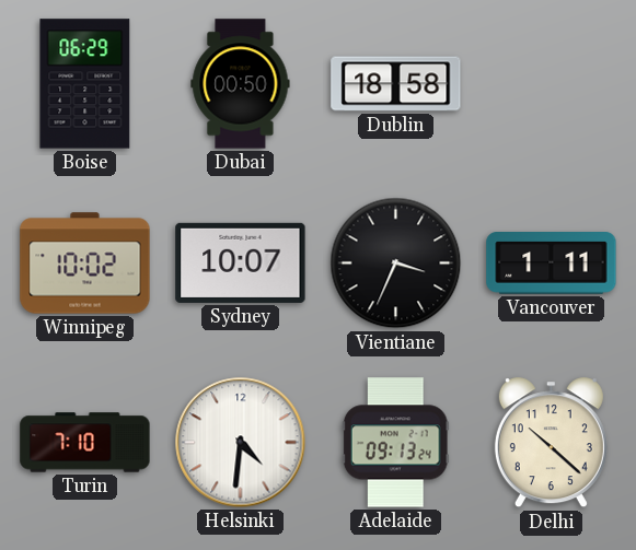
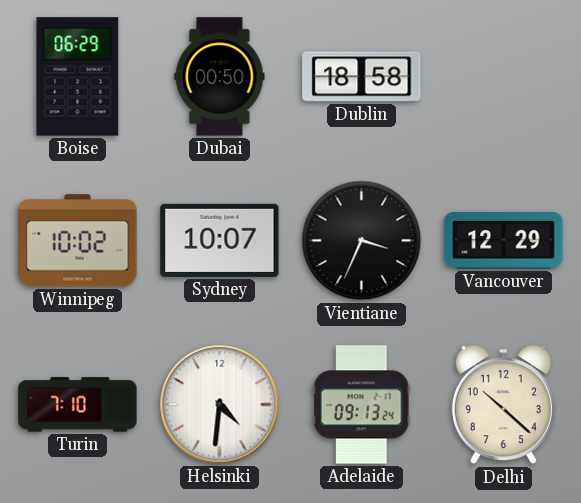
Vancouver: 1:11 -> 12:29
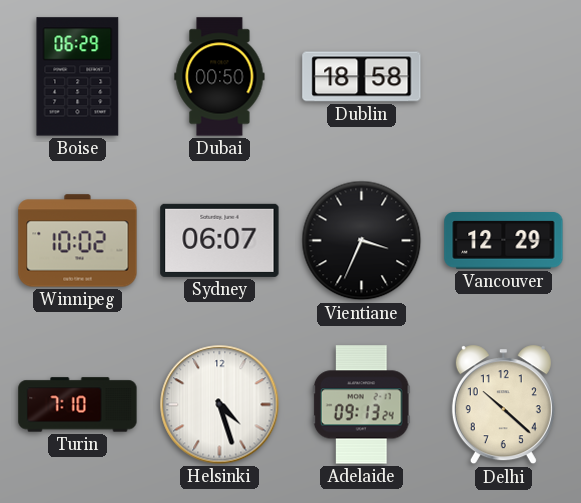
Sydney: 10:07 -> 06:07
Helsinki: 4:31 -> 4:27
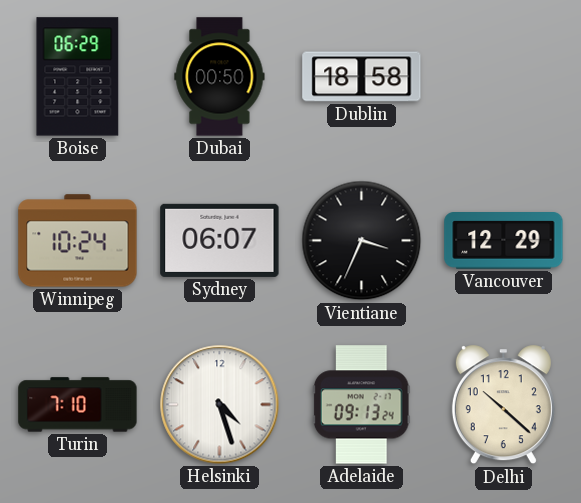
Winnipeg: 10:02 -> 10:24
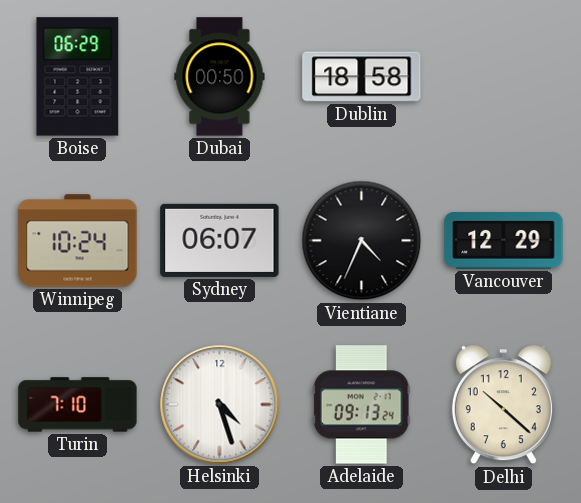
Vientiane: 3:34 -> 4:34
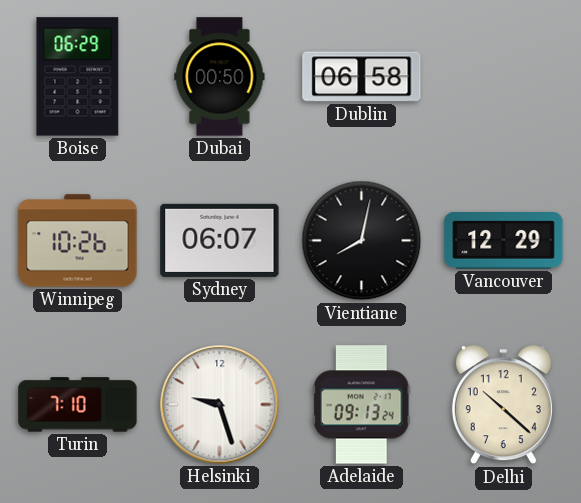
Dublin: 18:58 -> 06:58
Winnipeg: 10:24 -> 10:26
Vientiane: 4:34 -> 8:02
Helsinki: 4:27 -> 9:27
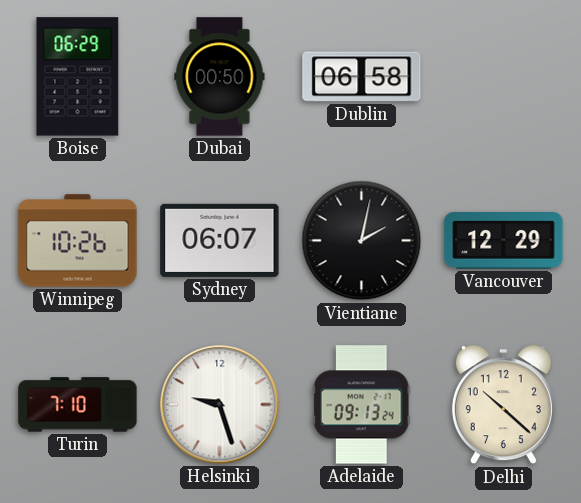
Vientiane: 8:02 -> 2:02
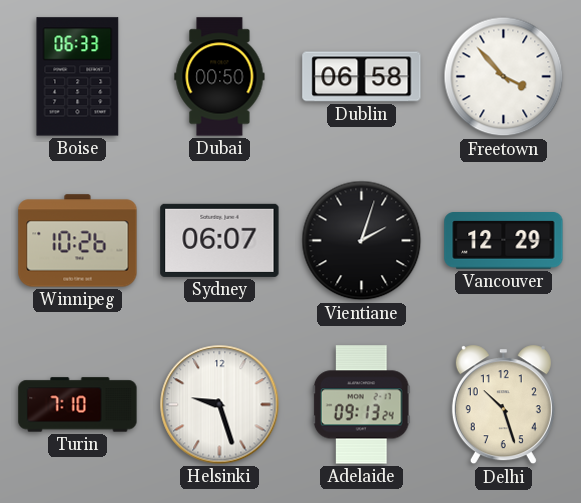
Boise: 06:29 -> 06:33
Freetown: none -> 3:53
Vientiane: 2:02 -> 2:03
Delhi: 10:22 -> 10:27
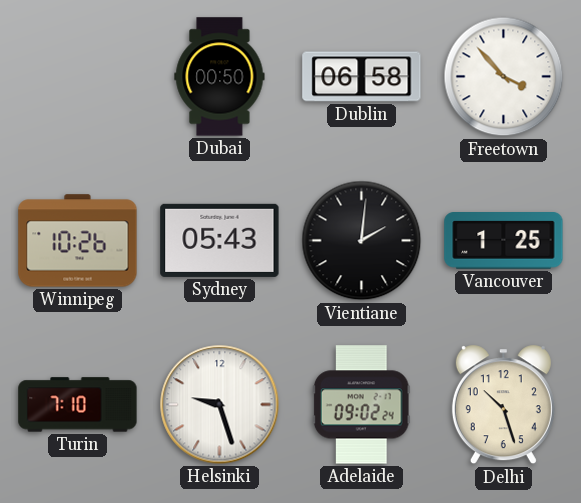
Boise: 06:33 -> none
Sydney: 06:07 -> 05:43
Vientiane: 2:03 -> 2:01
Vancouver: 12:29 -> 1:25
Adelaide: 09:13 -> 09:02
